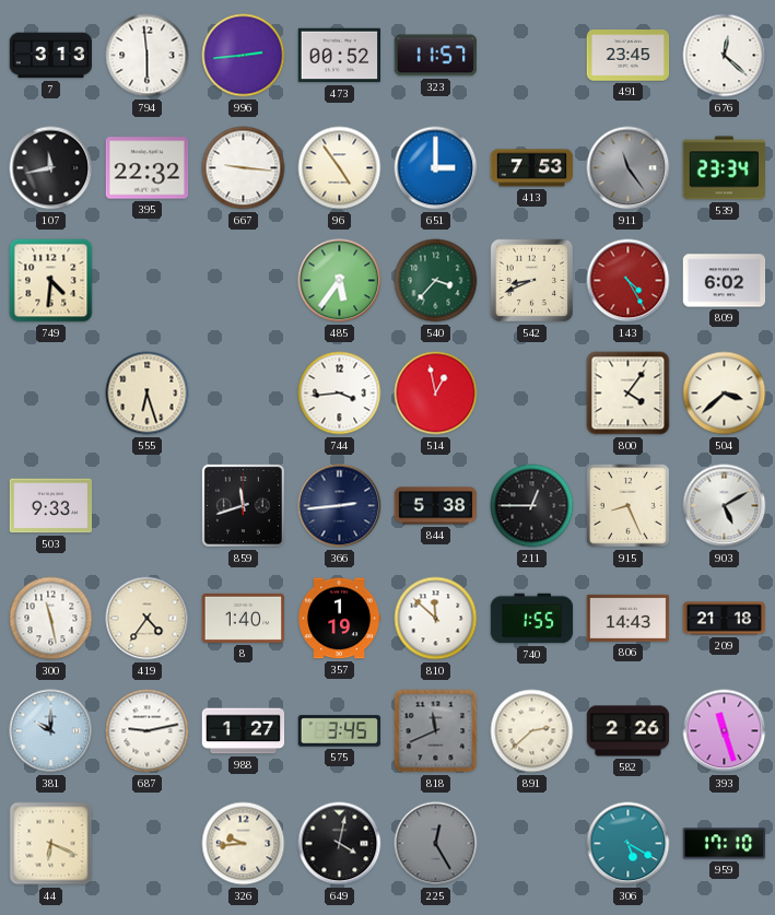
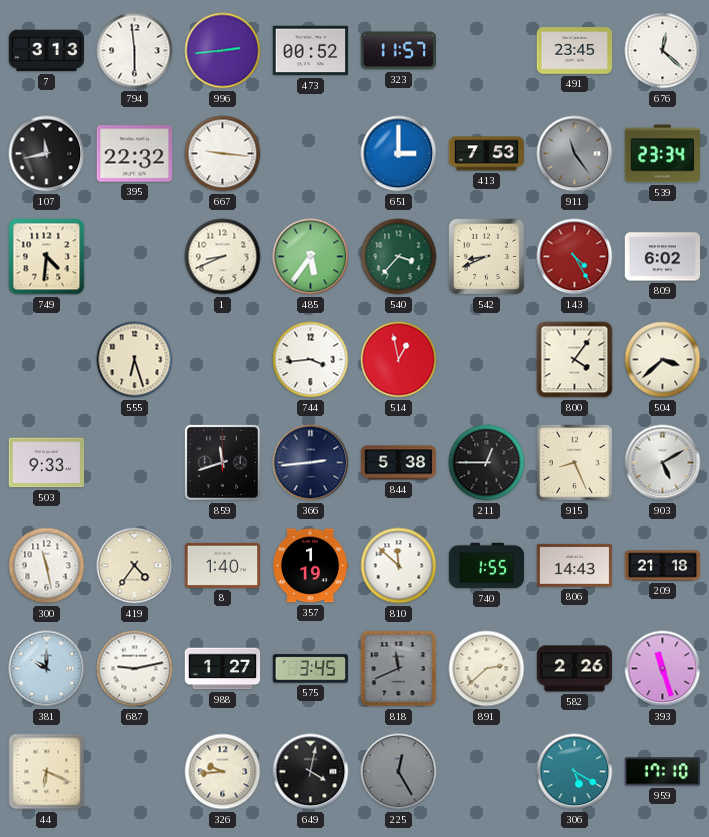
96: 4:54 -> none
1: none -> 8:41
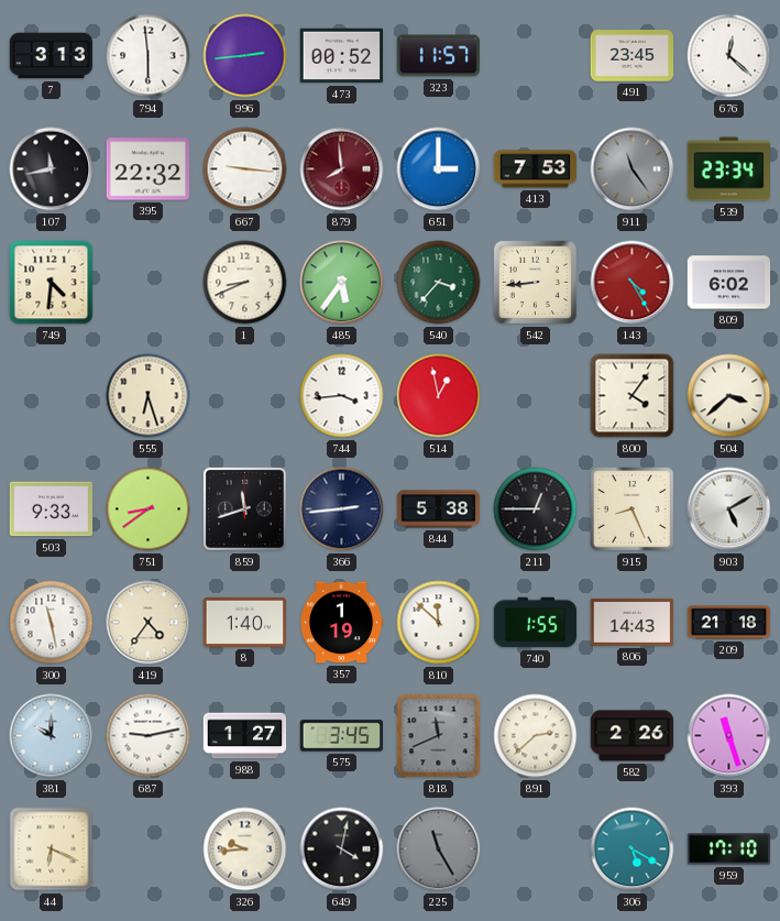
879: none -> 7:59
542: 8:41 -> 8:44
751: none -> 8:39
225: 12:25 -> 11:25
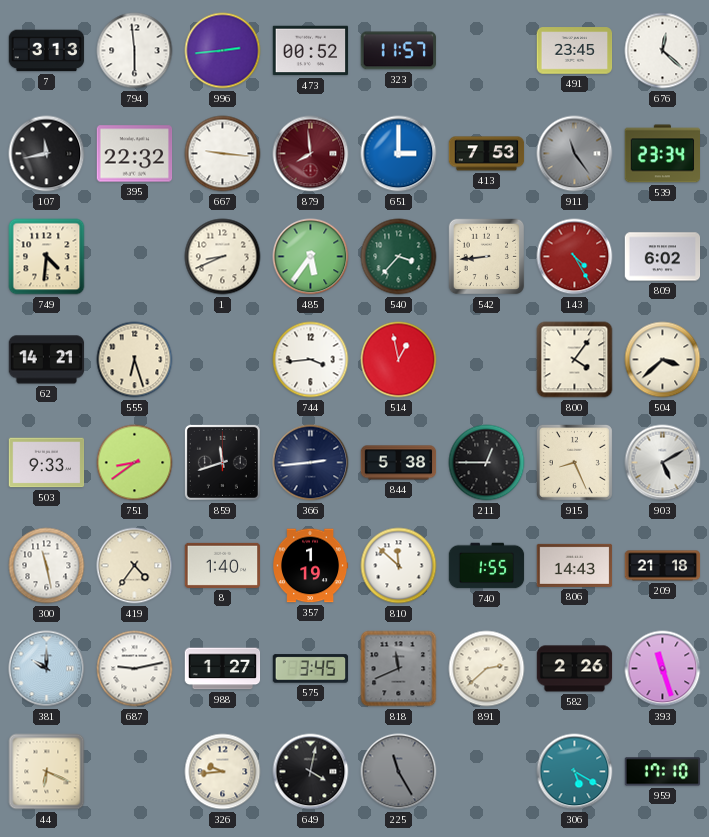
62: none -> 14:21
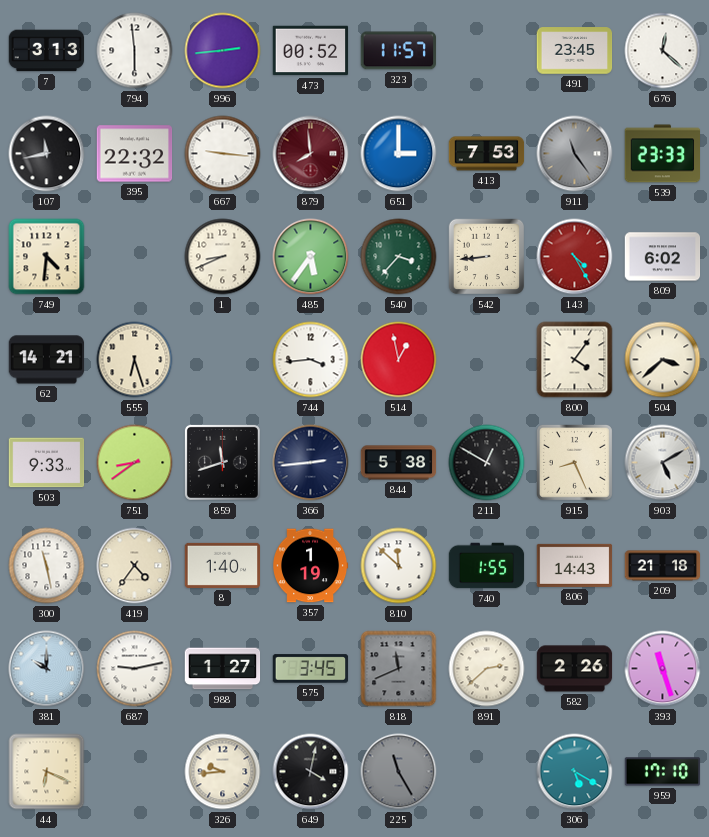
539: 23:34 -> 23:33
211: 12:45 -> 12:50
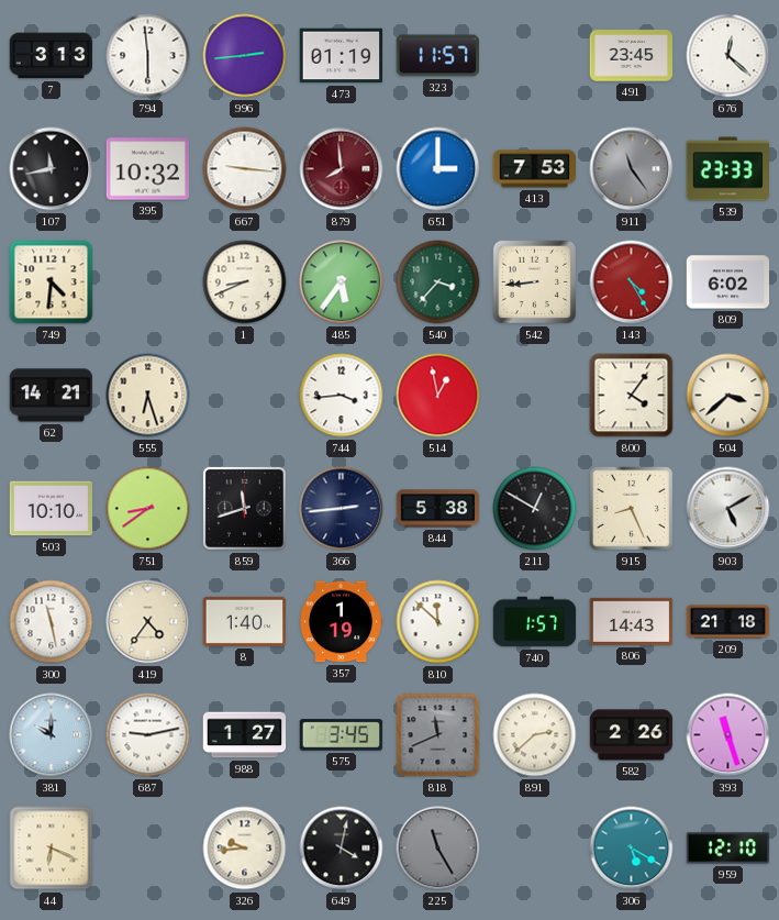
473: 00:52 -> 01:19
395: 22:32 -> 10:32
503: 9:33 -> 10:10
740: 1:55 -> 1:57
959: 17:10 -> 12:10
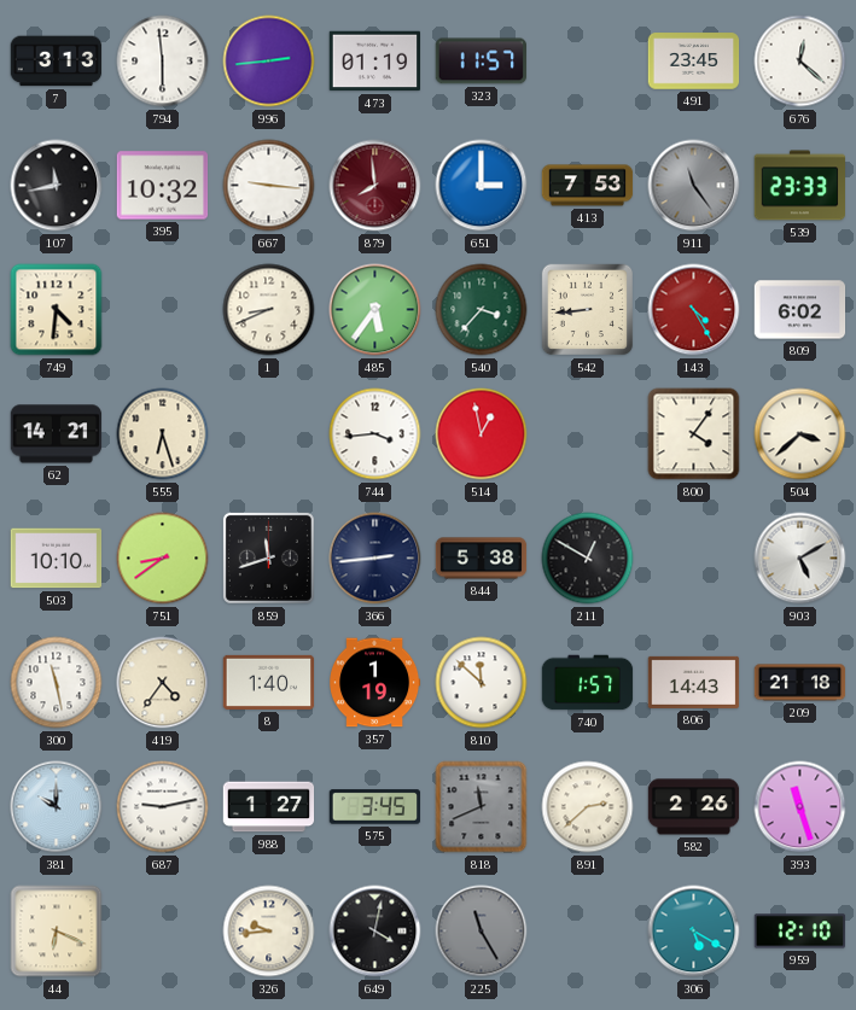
915: 8:26 -> none
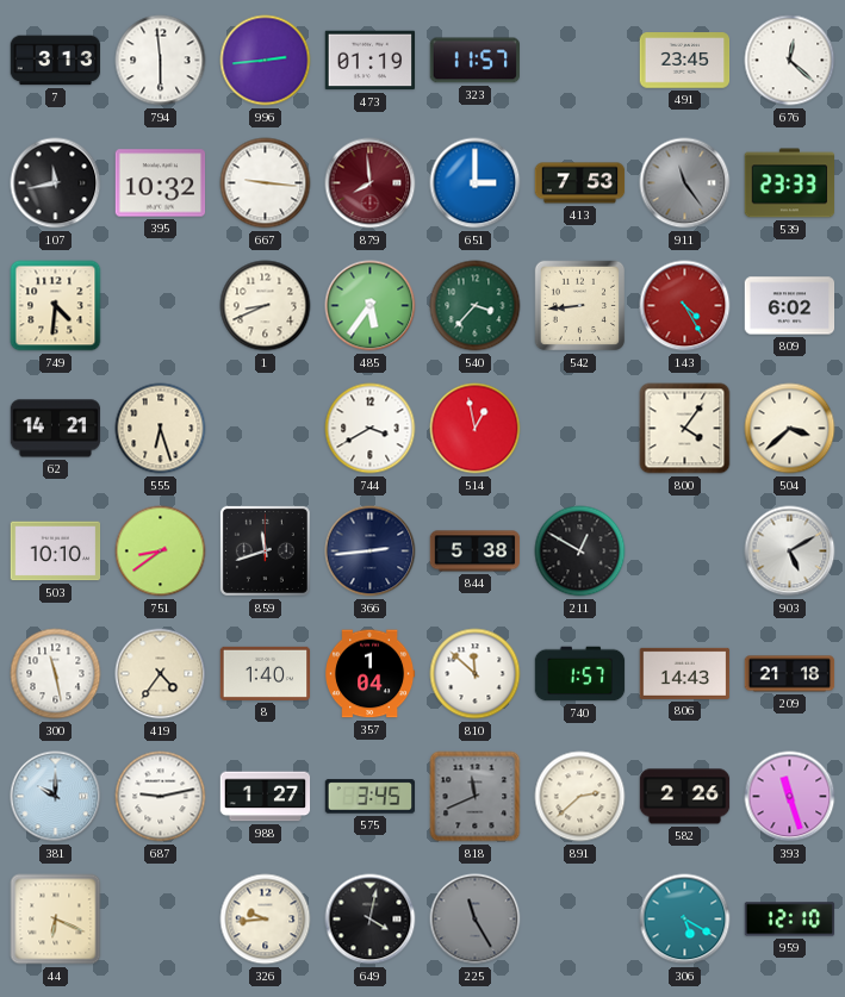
744: 3:44 -> 3:40
357: 1:19 -> 1:04
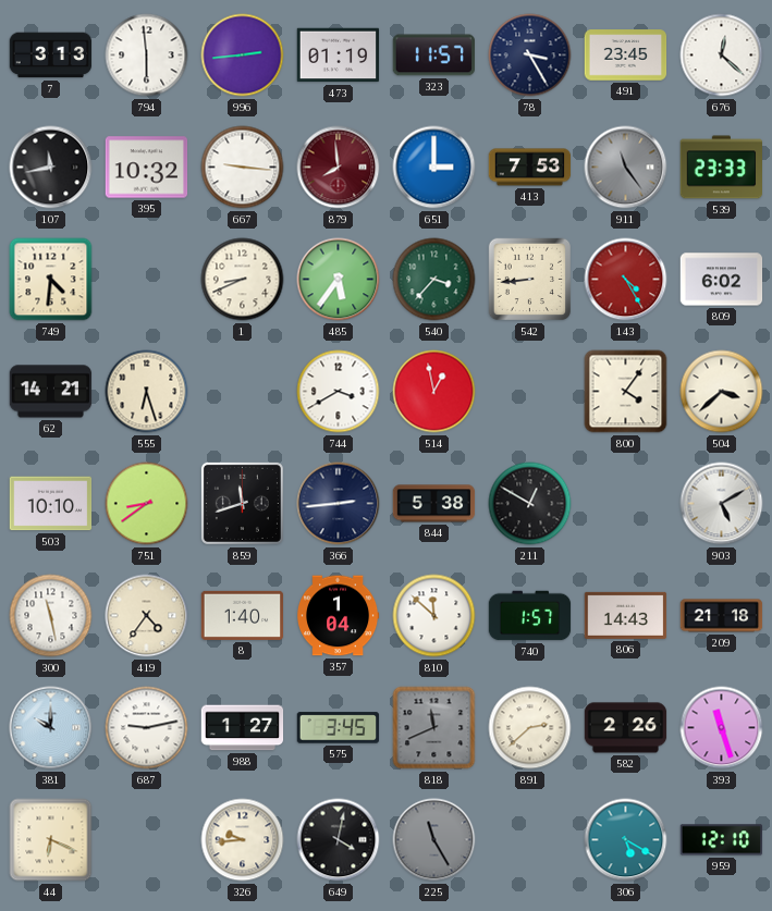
78: none -> 3:25
